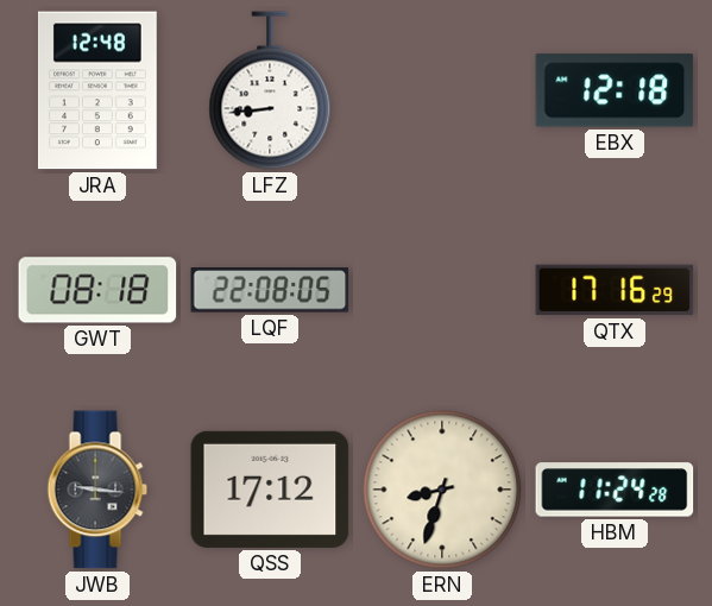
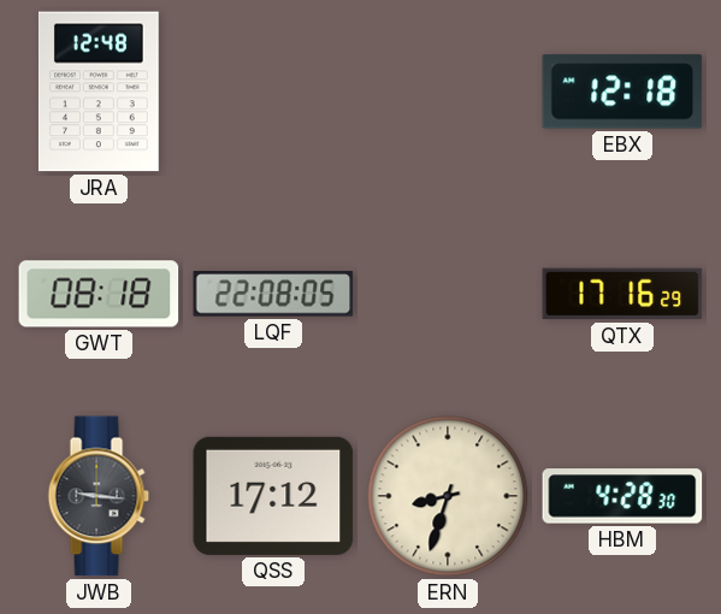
LFZ: 8:44 -> none
HBM: 11:24 -> 4:28
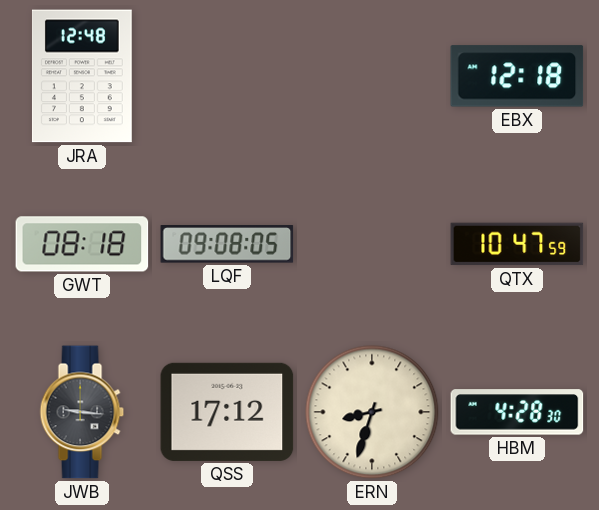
LQF: 22:08 -> 09:08
QTX: 17:16 -> 10:47
